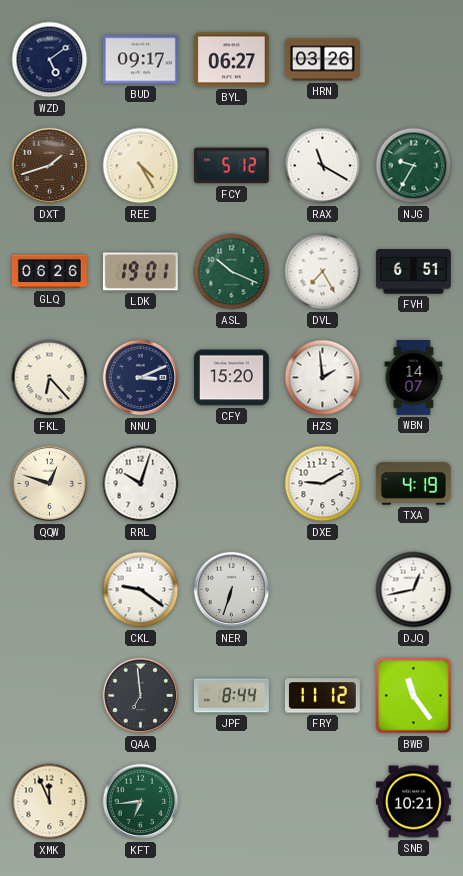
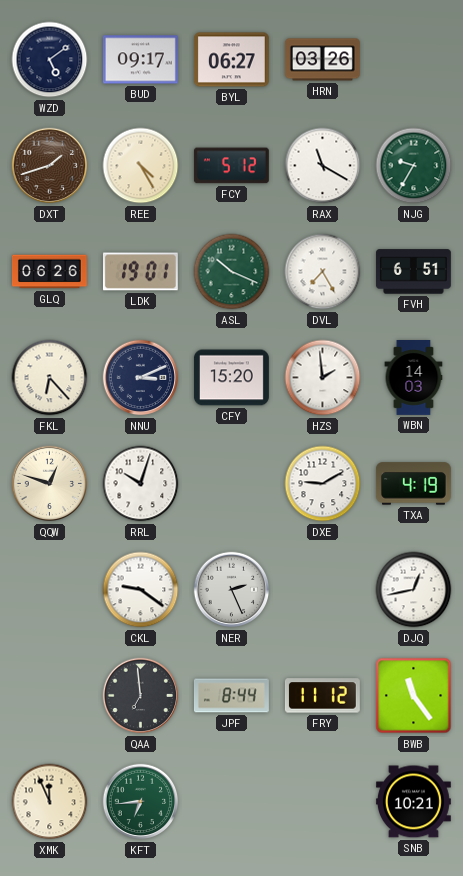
WBN: 14:07 -> 14:03
NER: 6:33 -> 2:26
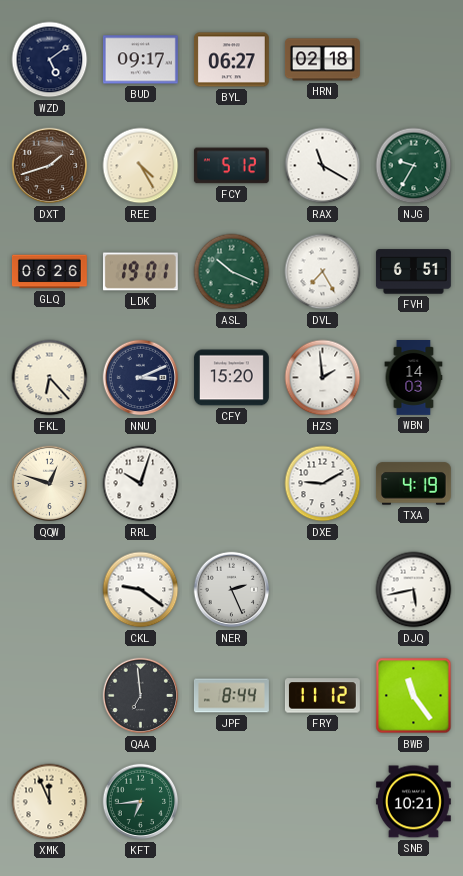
HRN: 03:26 -> 02:18
DJQ: 12:43 -> 5:43
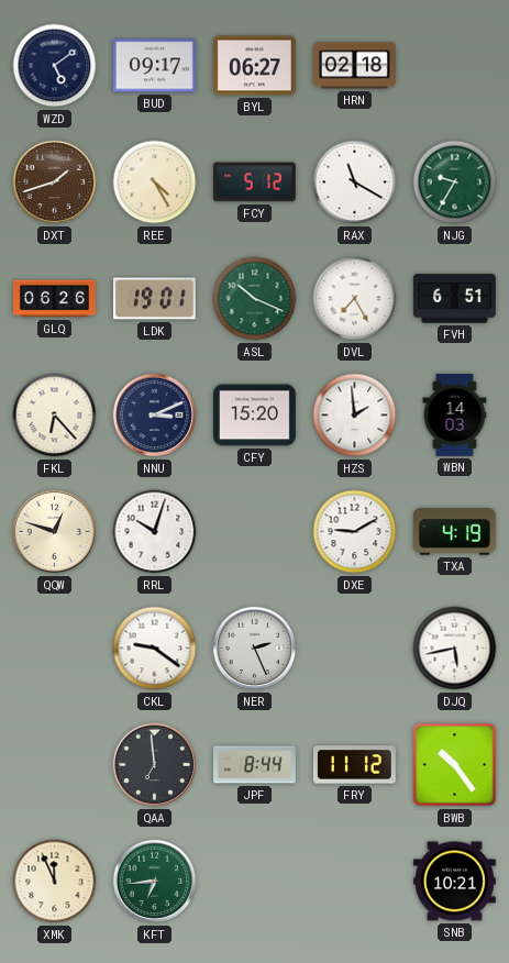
BWB: 11:24 -> 10:24
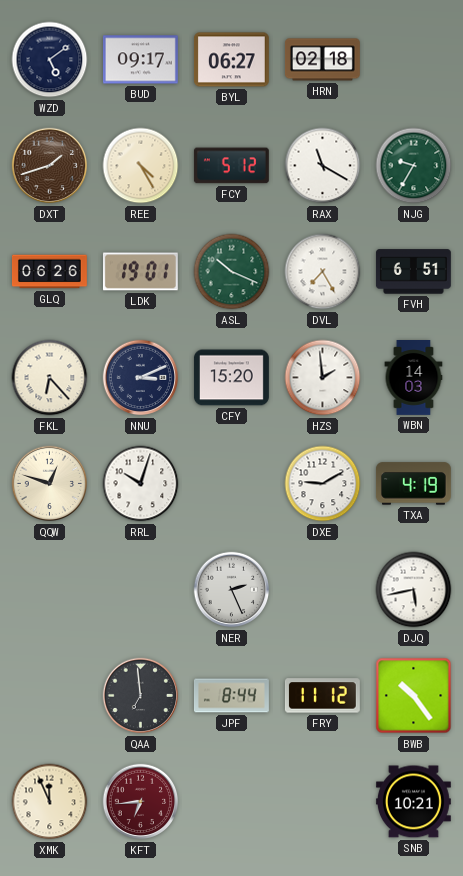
CKL: 9:21 -> none
KFT dial: green -> burgundy
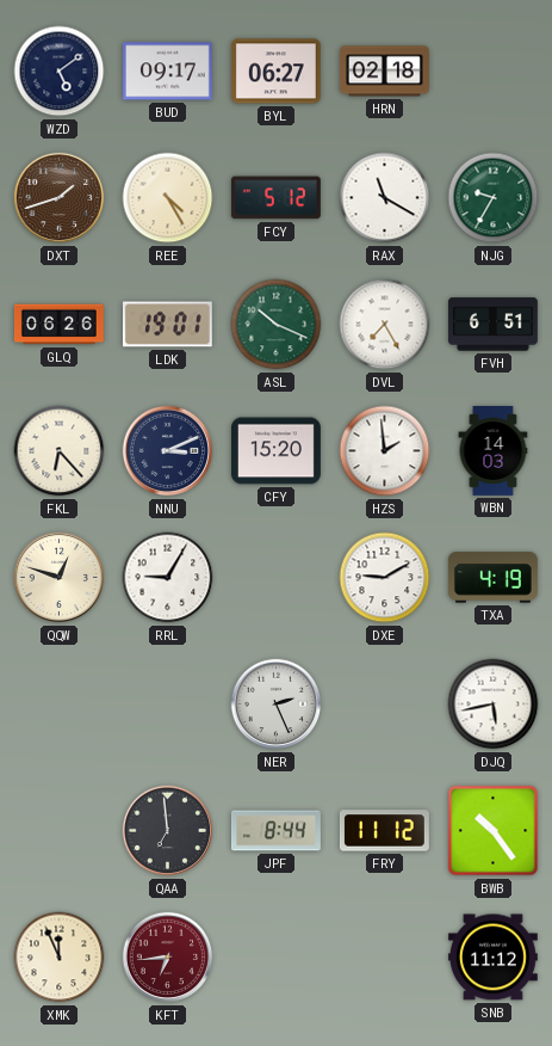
RRL: 10:03 -> 9:05
SNB: 10:21 -> 11:12
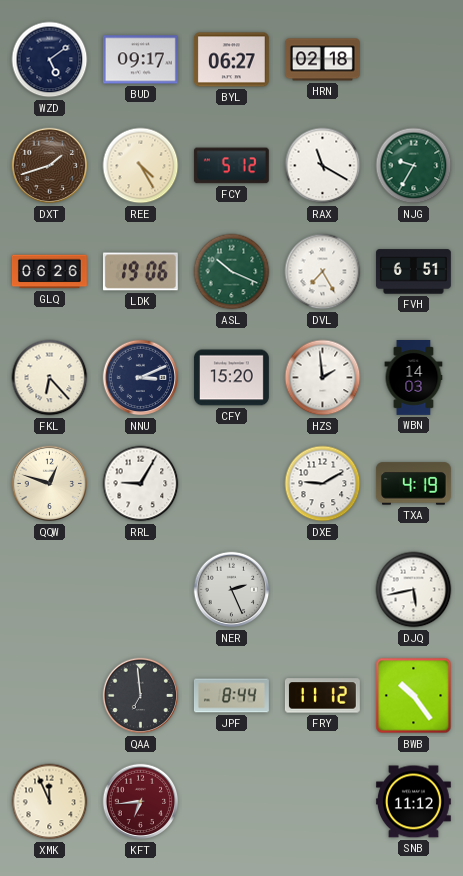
LDK: 19:01 -> 19:06
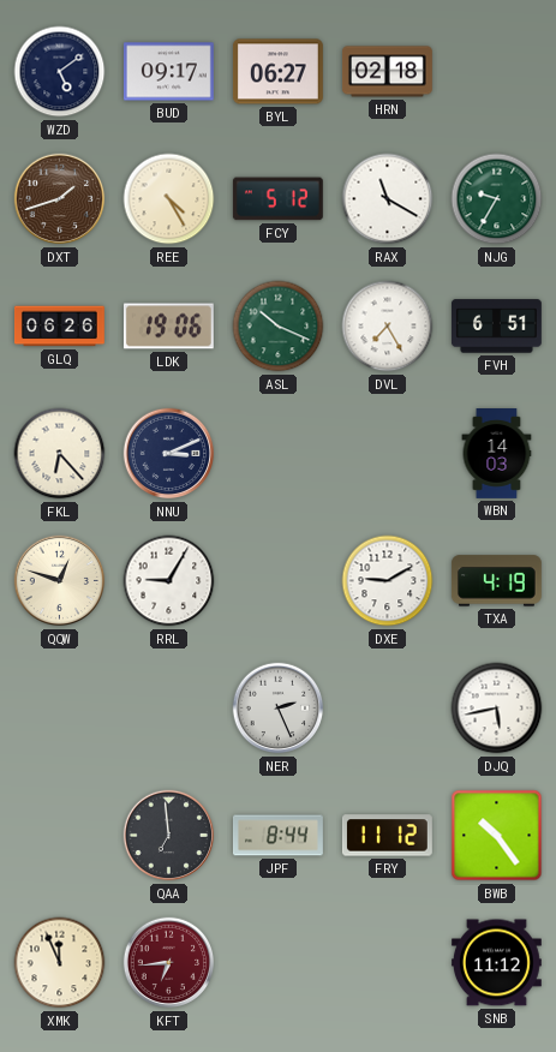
CFY: 15:20 -> none
HZS: 1:59 -> none
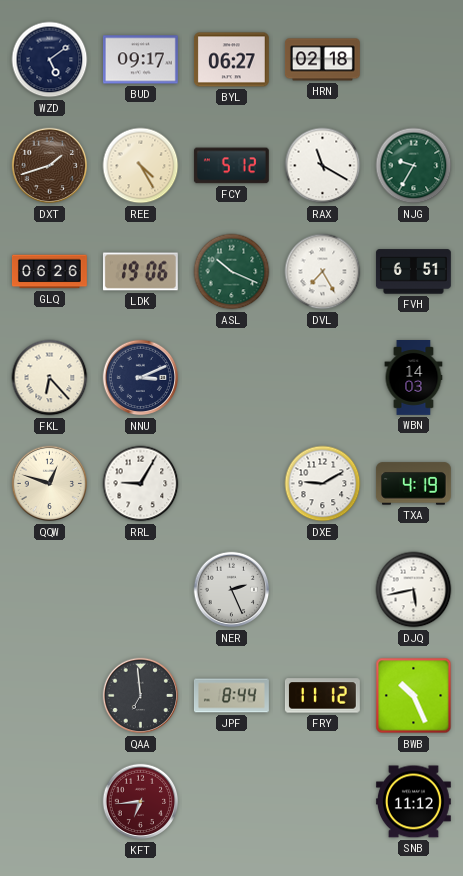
BWB: 10:24 -> 10:26
XMK: 11:56 -> none
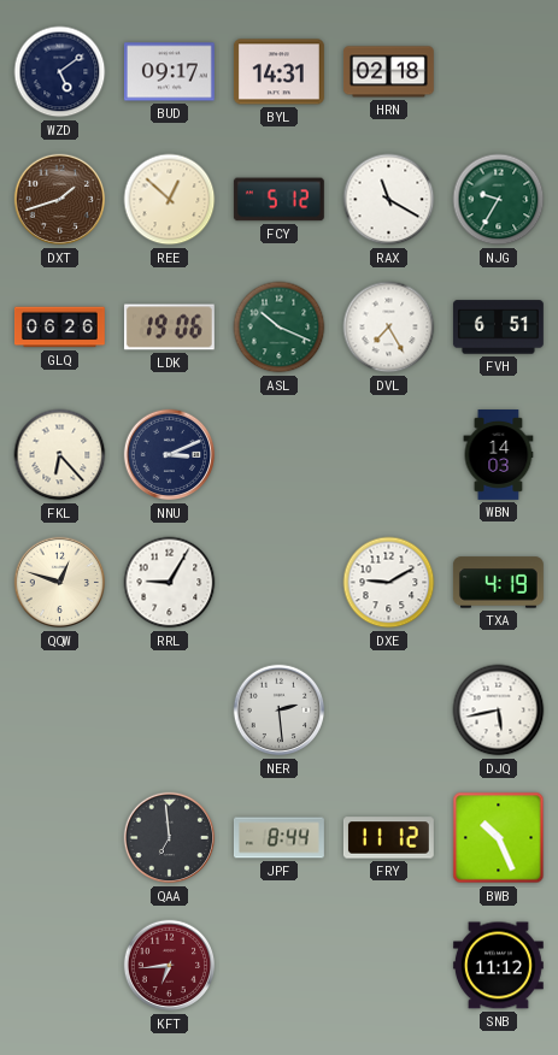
BYL: 06:27 -> 14:31
REE: 4:25 -> 12:52
NER: 2:26 -> 2:29
